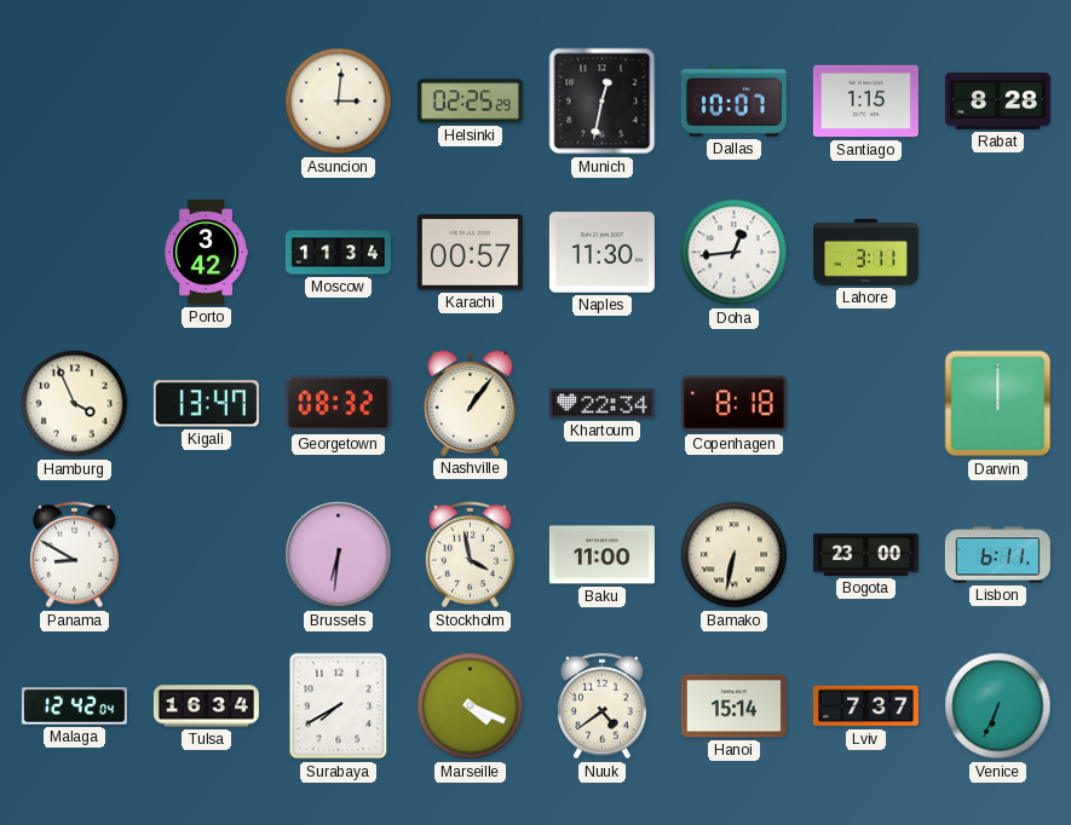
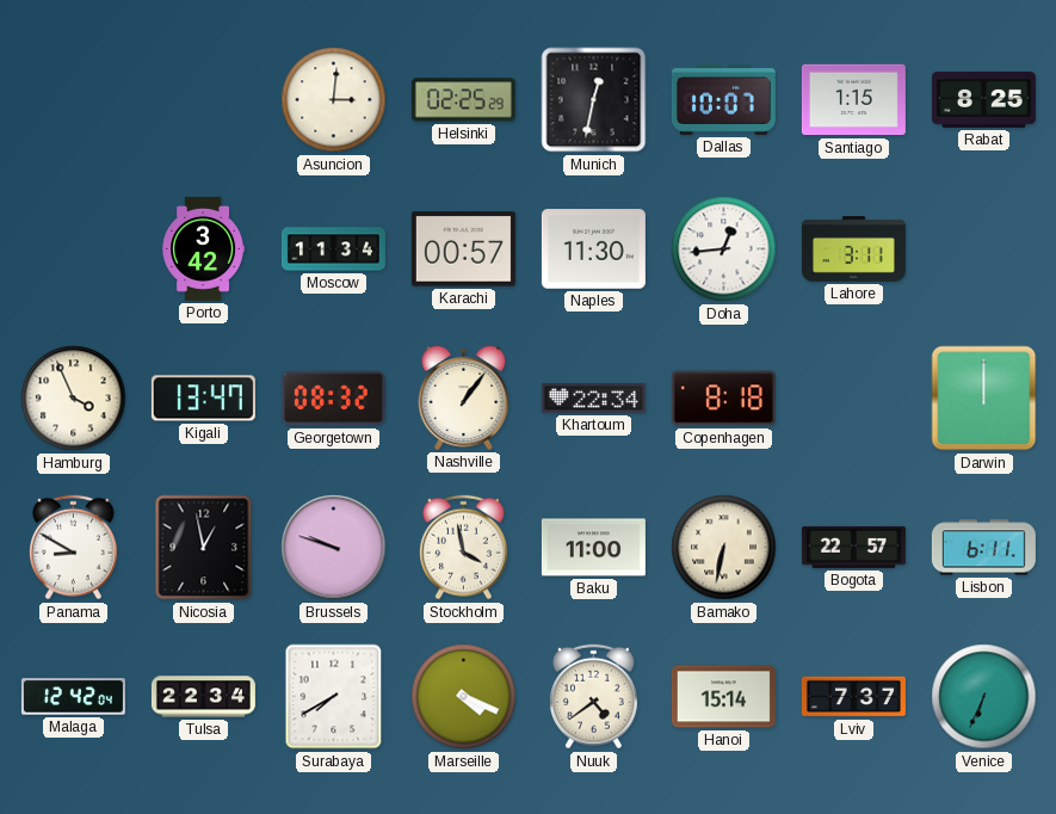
Rabat: 8:28 -> 8:25
Nicosia: none -> 12:58
Brussels: 6:31 -> 9:48
Bogota: 23:00 -> 22:57
Tulsa: 16:34 -> 22:34
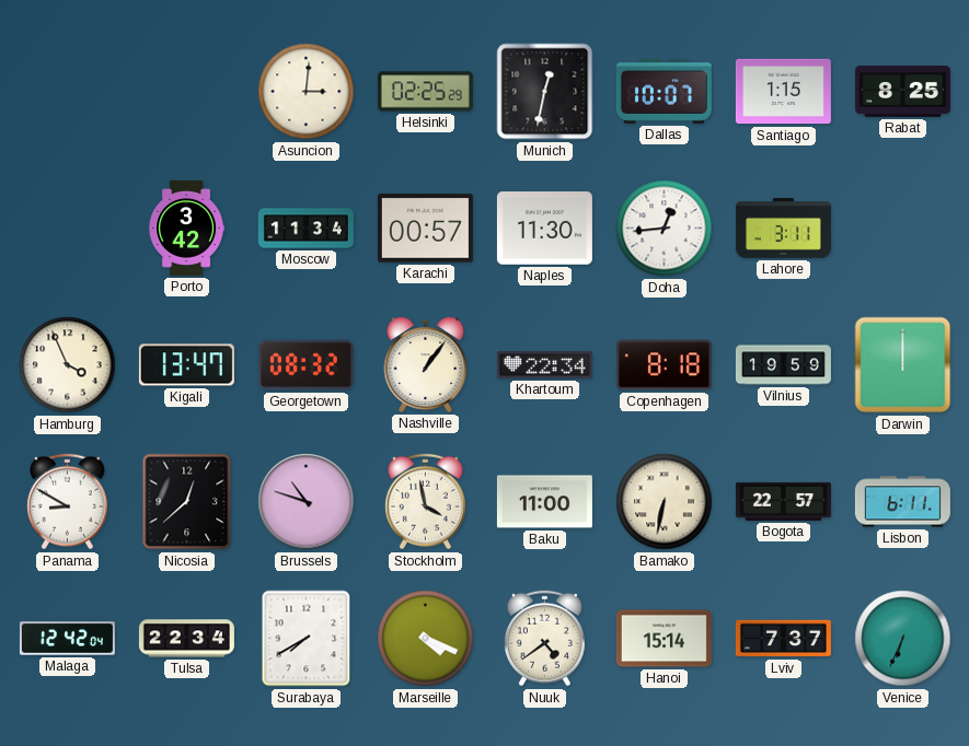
Vilnius: none -> 19:59
Nicosia: 12:58 -> 12:38
Brussels: 9:48 -> 10:48
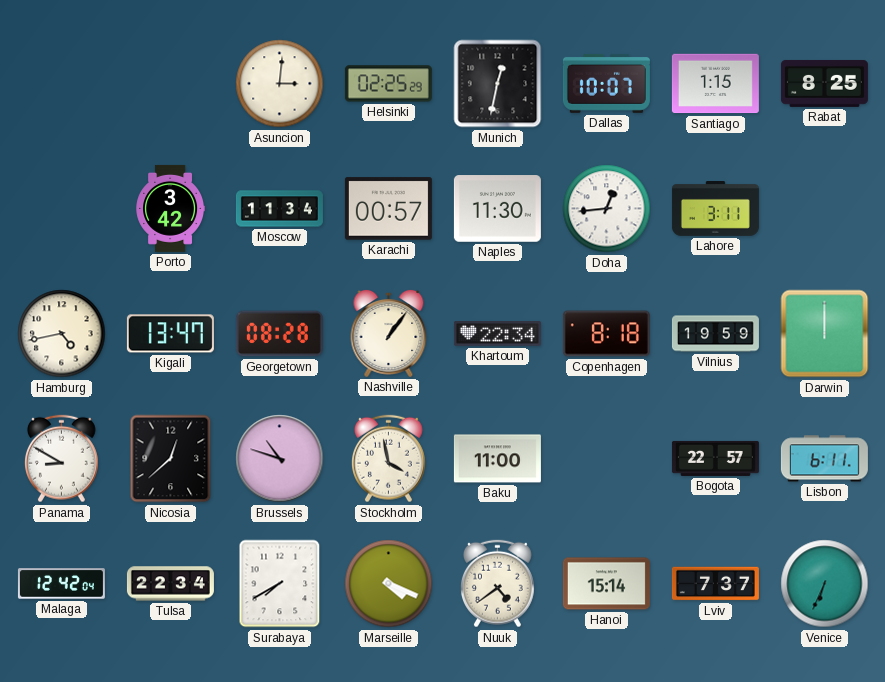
Hamburg: 3:56 -> 4:43
Georgetown: 08:32 -> 08:28
Bamako: 6:32 -> none
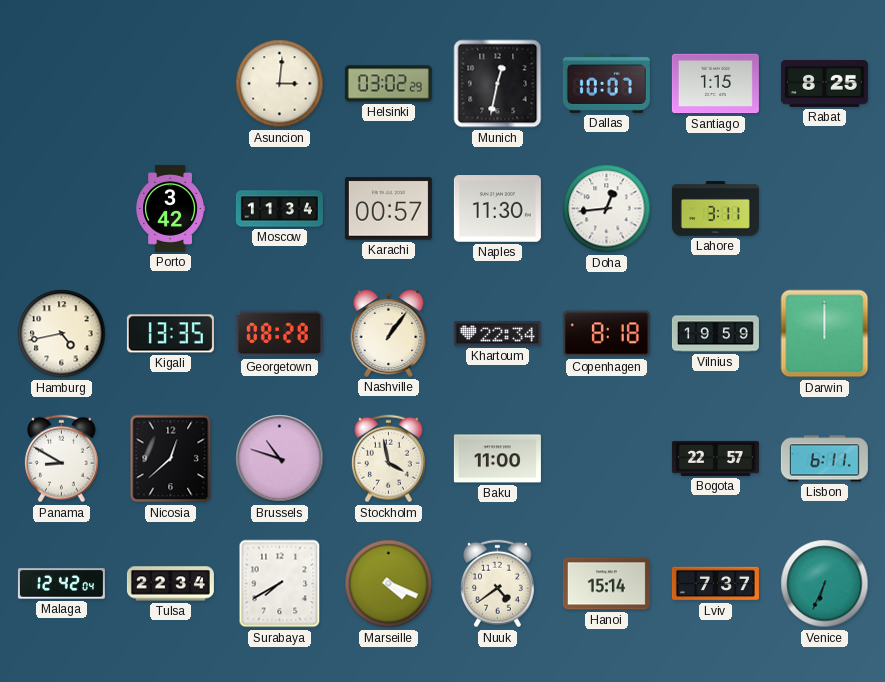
Helsinki: 02:25 -> 03:02
Kigali: 13:47 -> 13:35
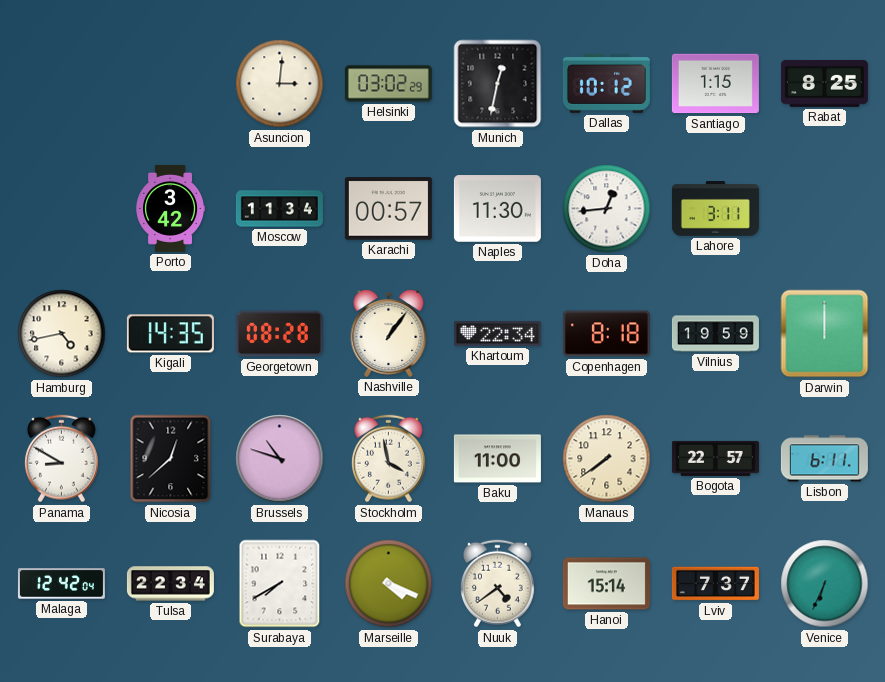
Dallas: 10:07 -> 10:12
Kigali: 13:35 -> 14:35
Manaus: none -> 7:39
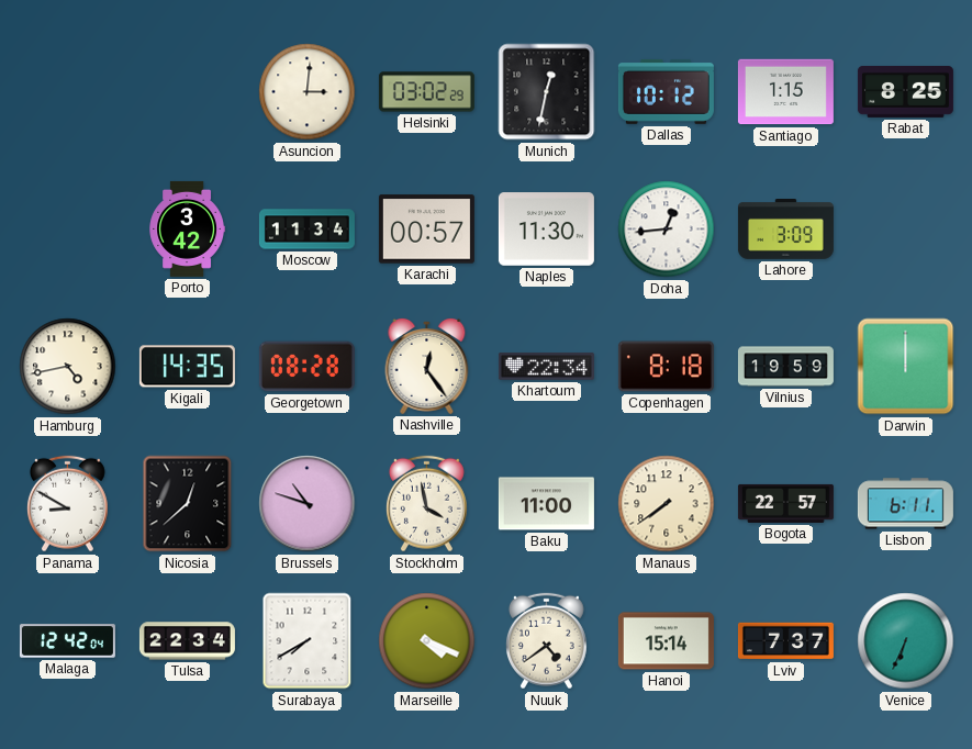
Lahore: 3:11 -> 3:09
Nashville: 1:06 -> 12:24
